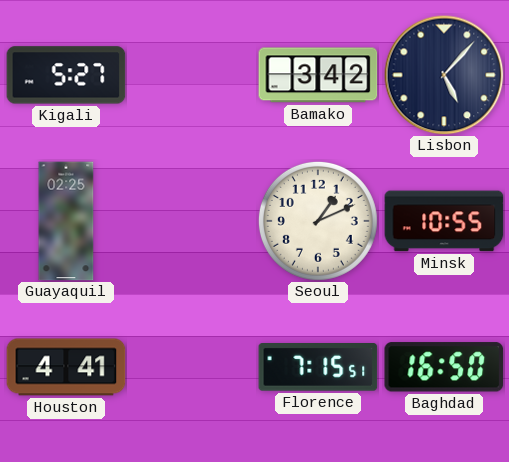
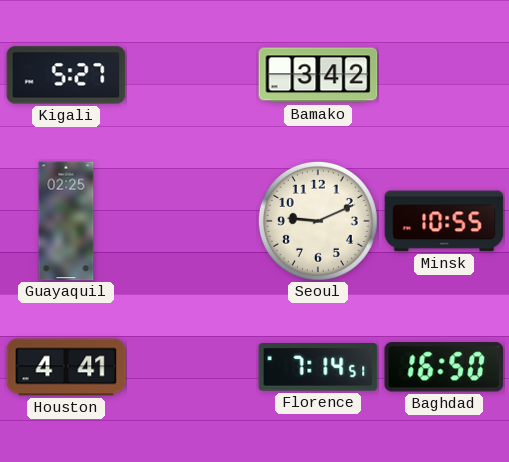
Lisbon: 5:07 -> none
Seoul: 1:11 -> 9:11
Florence: 7:15 -> 7:14
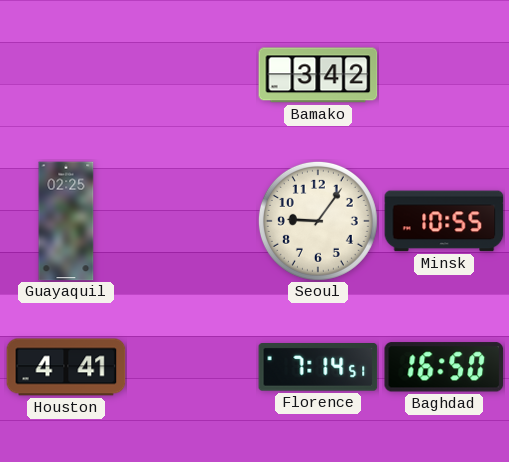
Kigali: 5:27 -> none
Seoul: 9:11 -> 9:06
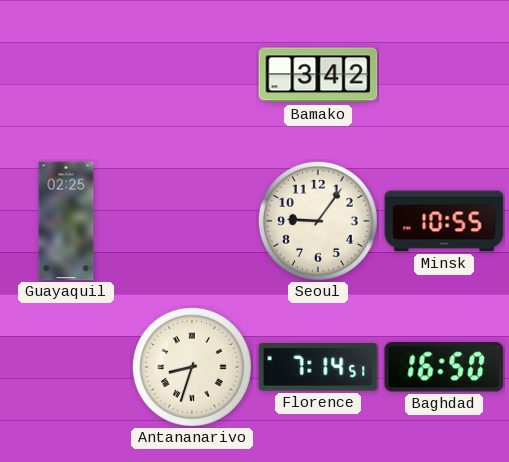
Houston: 4:41 -> none
Antananarivo: none -> 8:33
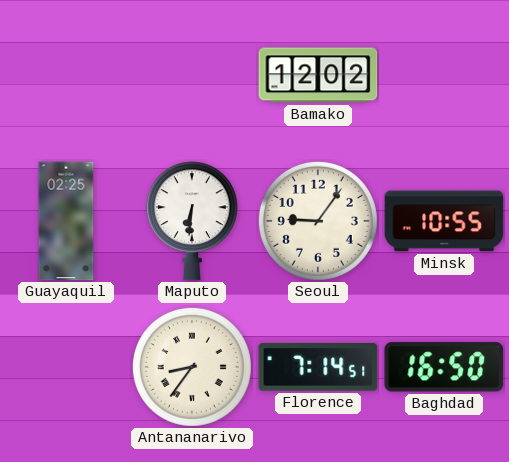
Bamako: 3:42 -> 12:02
Maputo: none -> 6:31
Antananarivo: 8:33 -> 8:36
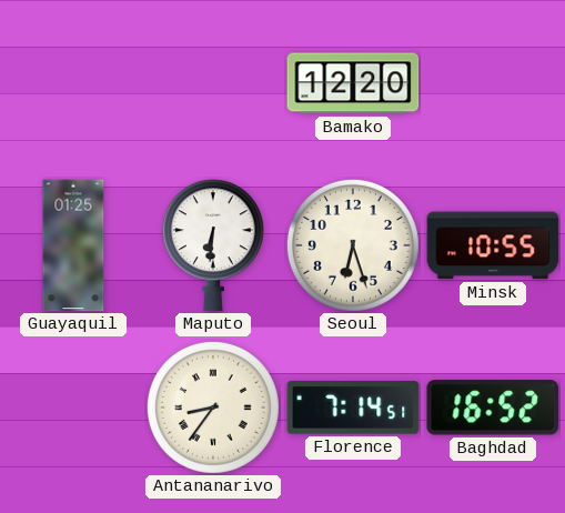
Bamako: 12:02 -> 12:20
Guayaquil: 02:25 -> 01:25
Seoul: 9:06 -> 6:27
Baghdad: 16:50 -> 16:52
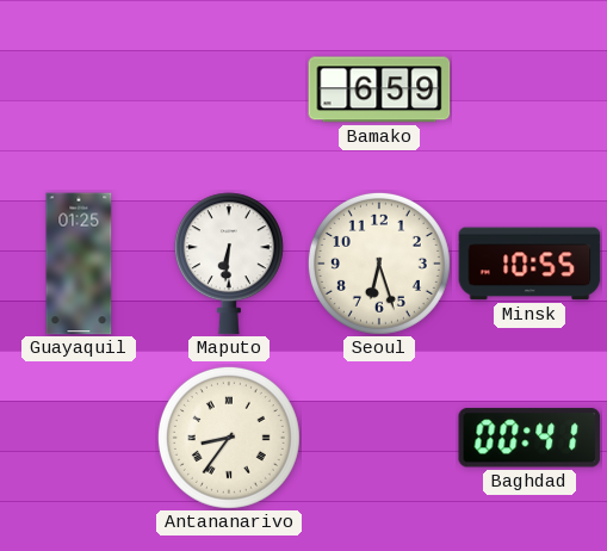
Bamako: 12:20 -> 6:59
Florence: 7:14 -> none
Baghdad: 16:52 -> 00:41
